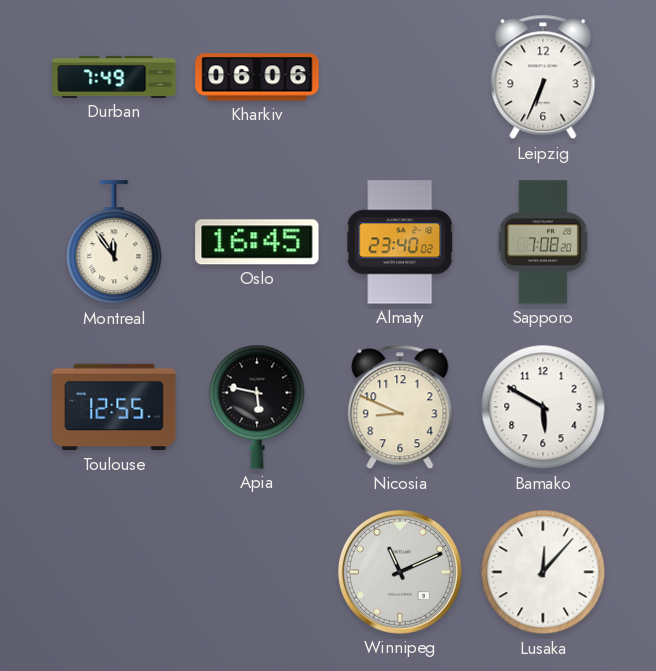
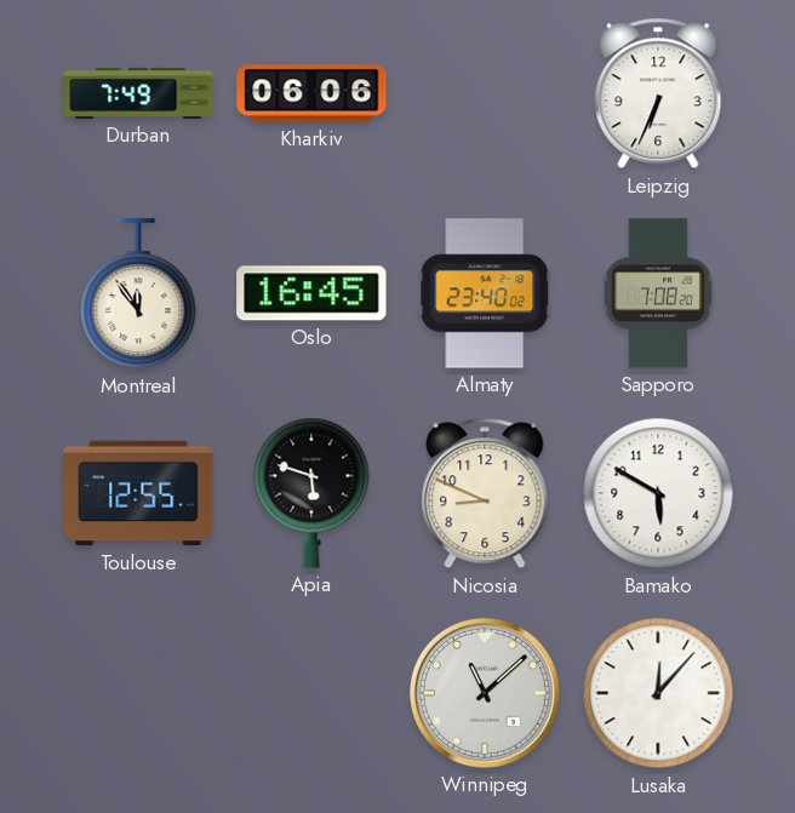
Apia: 5:47 -> 5:48
Winnipeg: 11:11 -> 11:08
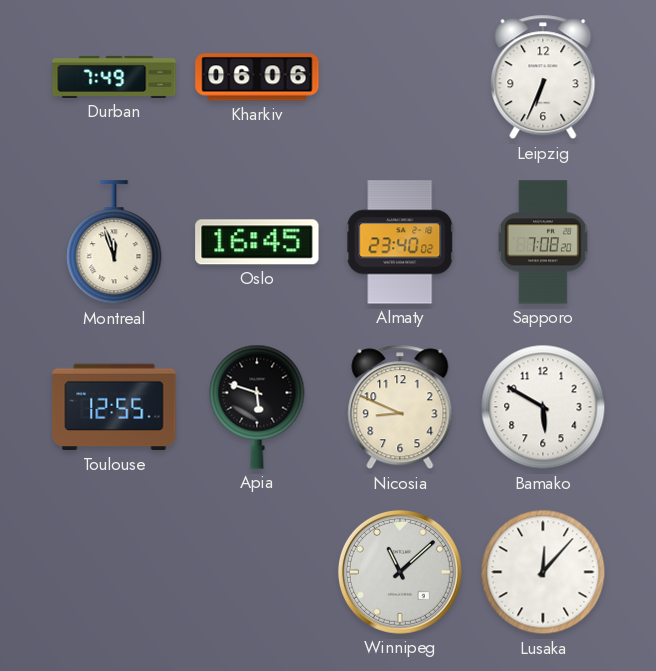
Montreal: 11:54 -> 11:57
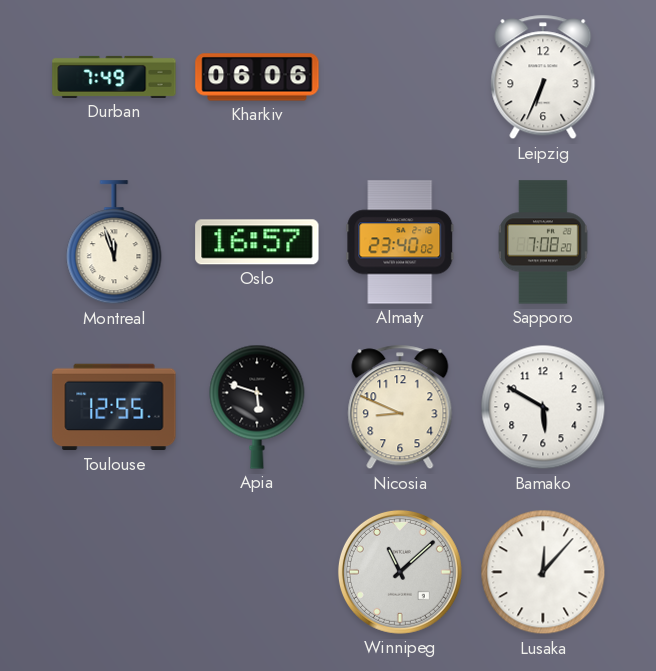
Oslo: 16:45 -> 16:57
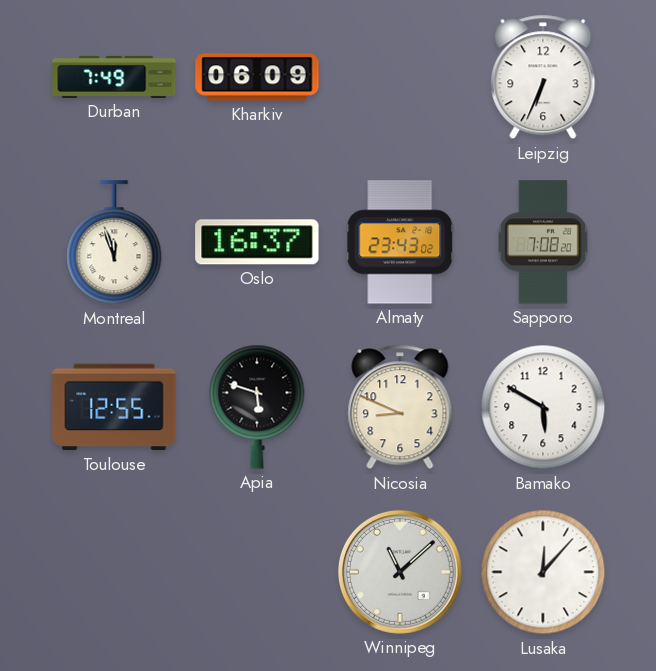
Kharkiv: 06:06 -> 06:09
Oslo: 16:57 -> 16:37
Almaty: 23:40 -> 23:43
